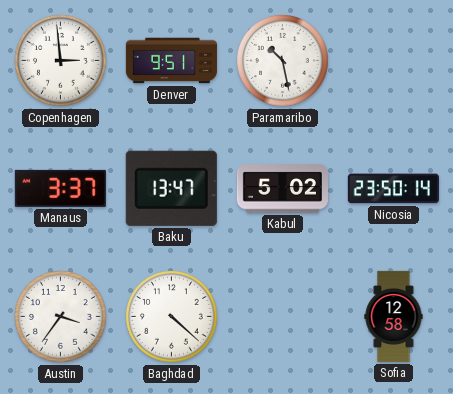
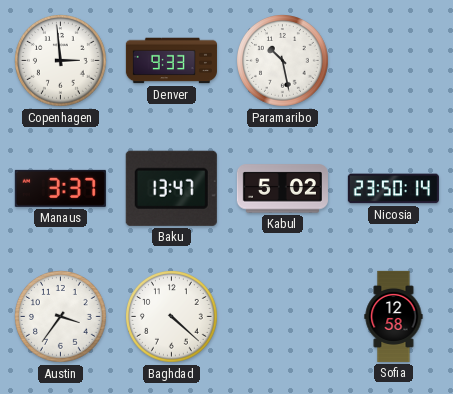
Denver: 9:51 -> 9:33
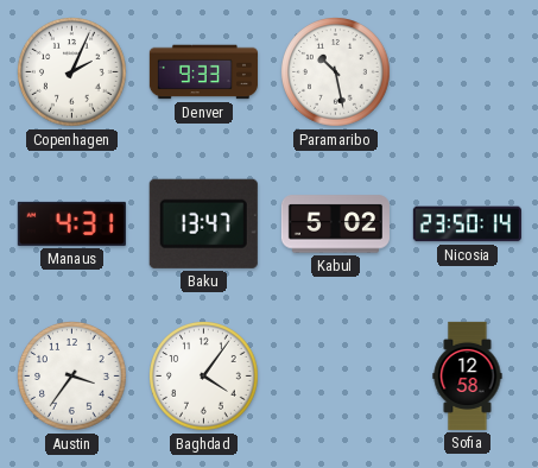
Copenhagen: 2:59 -> 2:04
Manaus: 3:37 -> 4:31
Baghdad: 4:22 -> 4:06
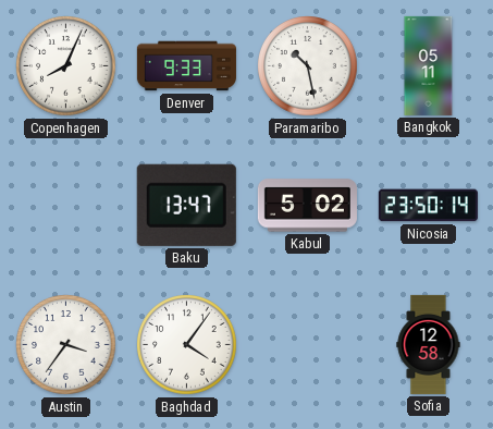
Copenhagen: 2:04 -> 8:04
Bangkok: none -> 05:11
Manaus: 4:31 -> none
